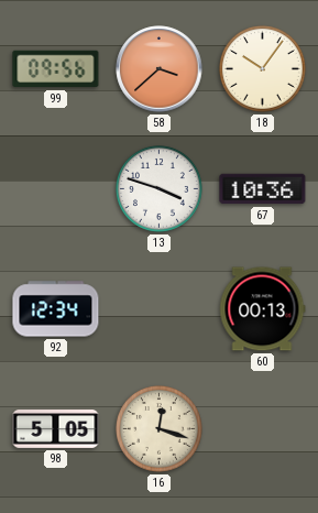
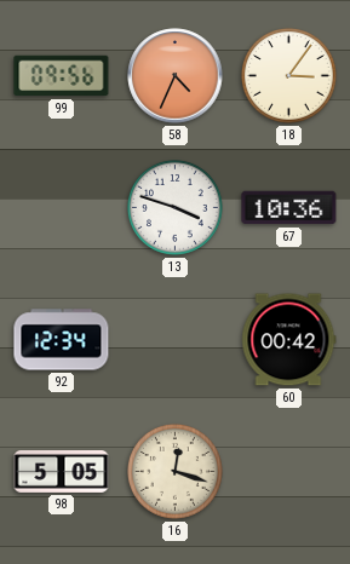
58: 3:38 -> 4:34
18: 10:06 -> 3:06
60: 00:13 -> 00:42
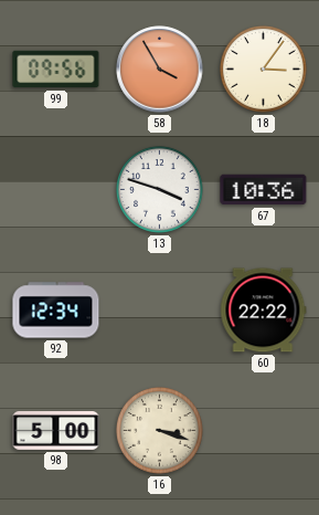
58: 4:34 -> 3:55
60: 00:42 -> 22:22
98: 5:05 -> 5:00
16: 12:18 -> 3:18
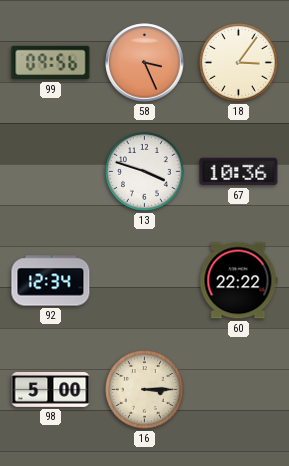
58: 3:55 -> 3:26
16: 3:18 -> 3:15
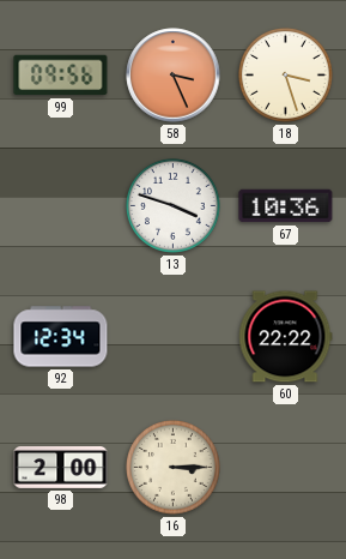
18: 3:06 -> 3:27
98: 5:00 -> 2:00
